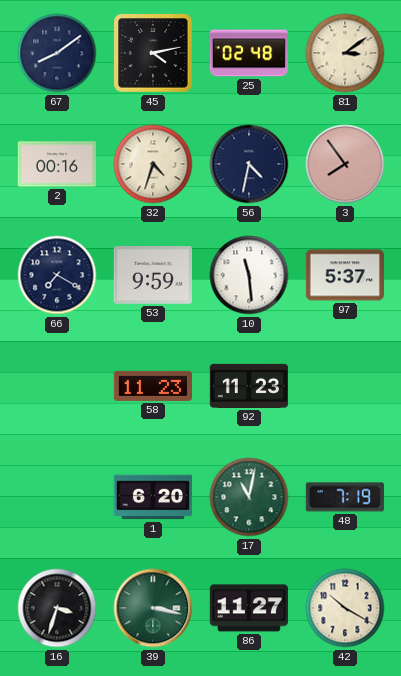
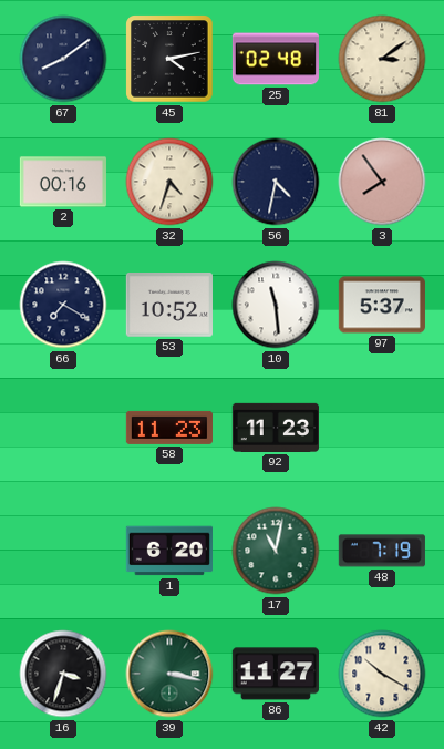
53: 9:59 -> 10:52
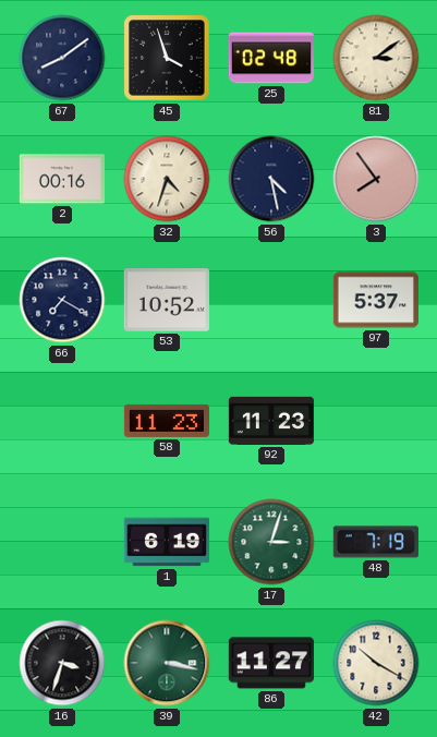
45: 4:13 -> 3:57
56: 4:32 -> 4:28
10: 11:29 -> none
1: 6:20 -> 6:19
17: 11:02 -> 3:03
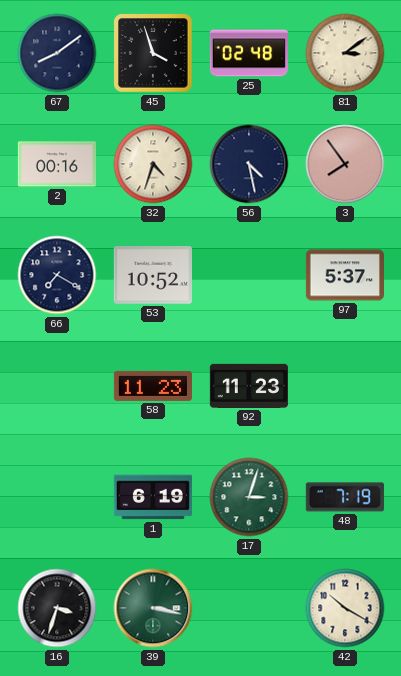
86: 11:27 -> none
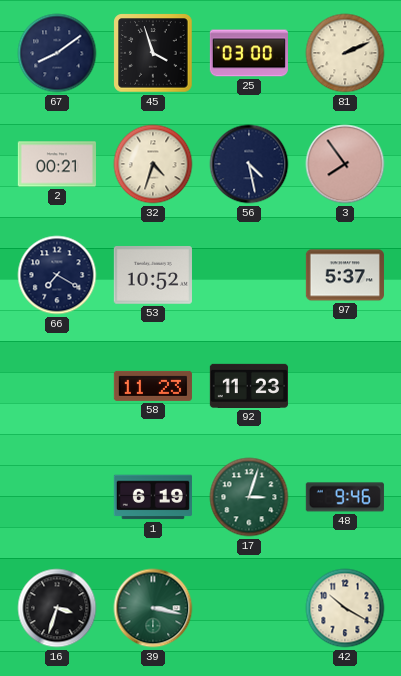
25: 02:48 -> 03:00
81: 3:09 -> 2:11
2: 00:16 -> 00:21
48: 7:19 -> 9:46
